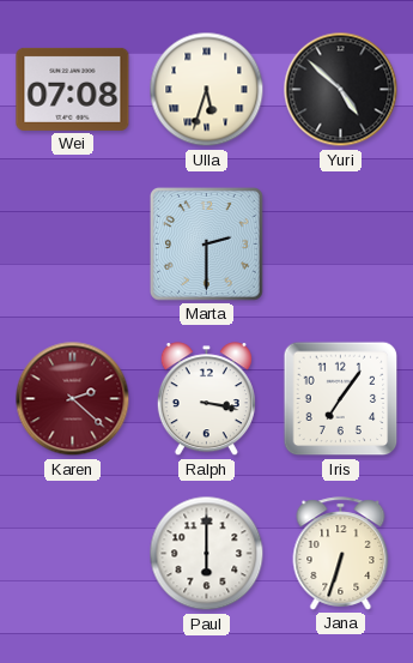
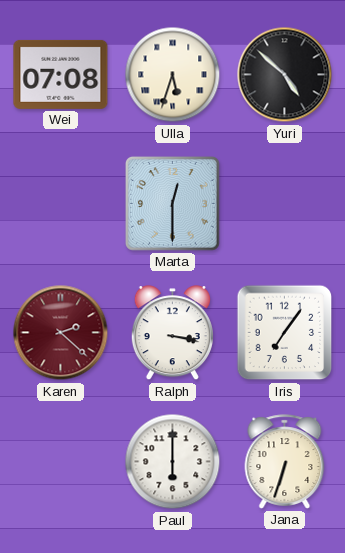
Marta: 2:30 -> 12:30
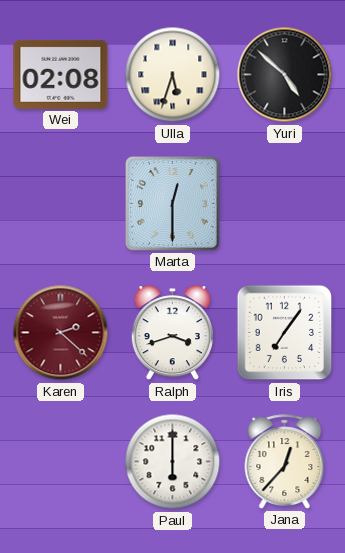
Wei: 07:08 -> 02:08
Ralph: 3:17 -> 3:42
Jana: 6:33 -> 12:37
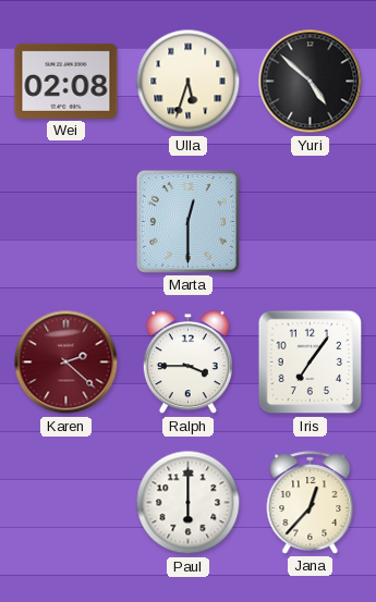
Ralph: 3:42 -> 3:45
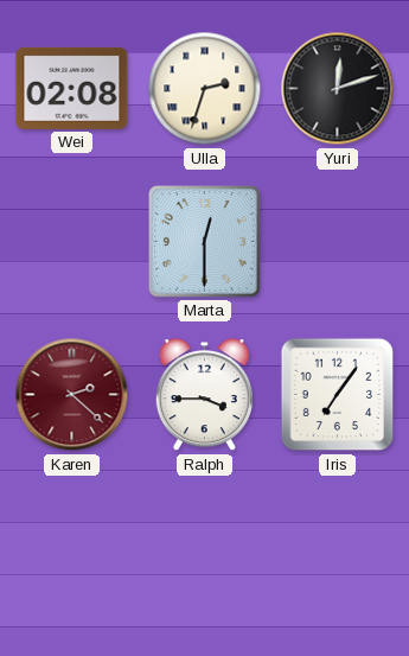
Ulla: 5:33 -> 2:33
Yuri: 4:52 -> 12:12
Paul: 6:00 -> none
Jana: 12:37 -> none
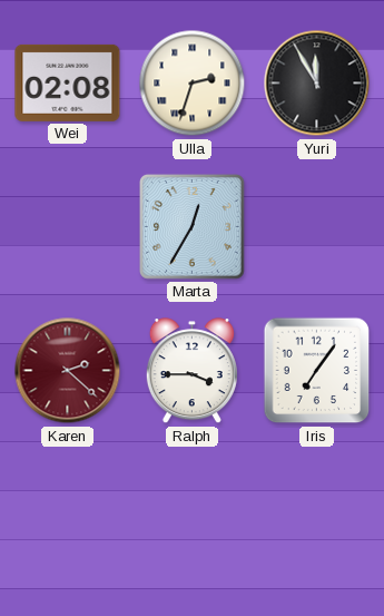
Yuri: 12:12 -> 11:55
Marta: 12:30 -> 12:35
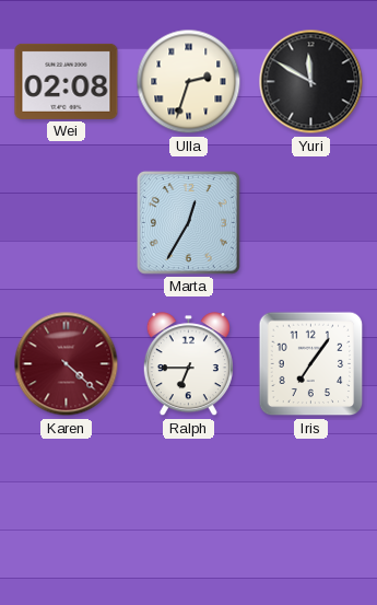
Yuri: 11:55 -> 11:50
Karen: 2:22 -> 4:22
Ralph: 3:45 -> 6:45
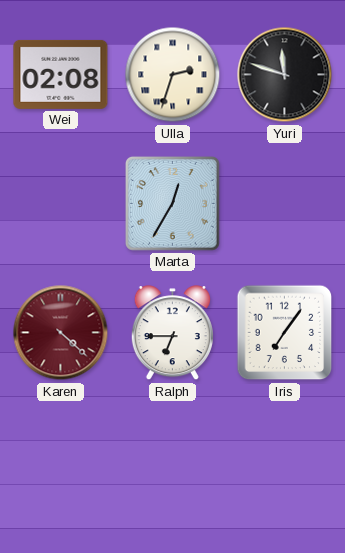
Yuri: 11:50 -> 11:48
